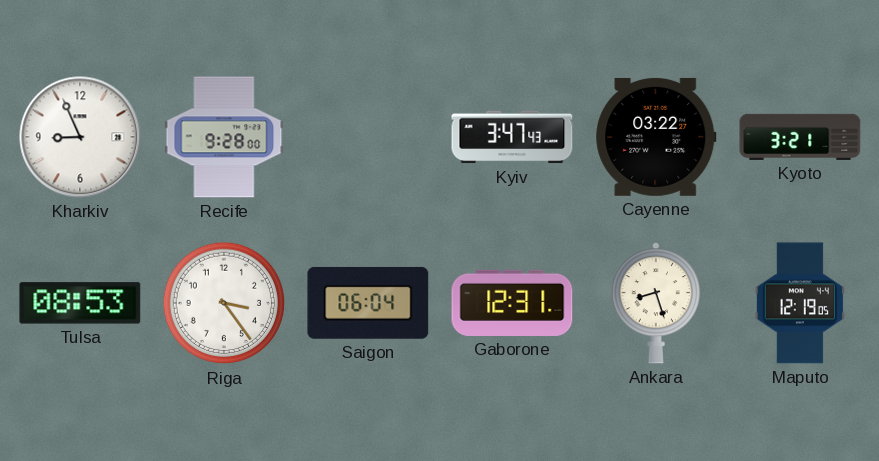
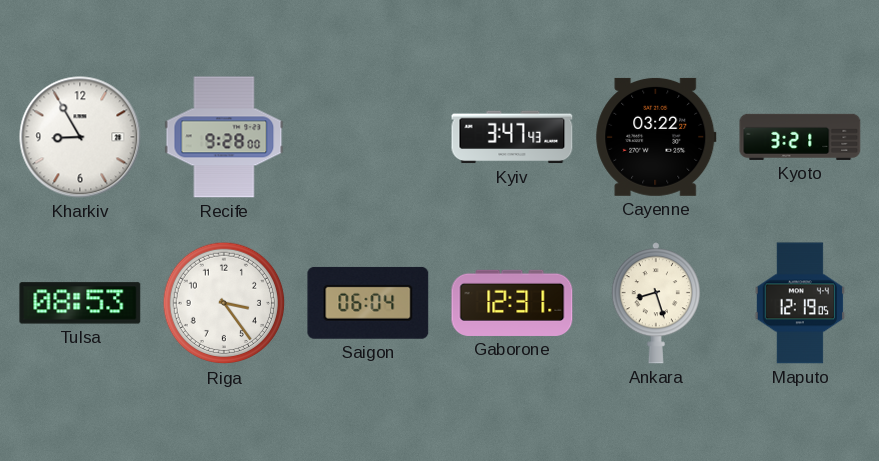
Kharkiv: 8:56 -> 8:55
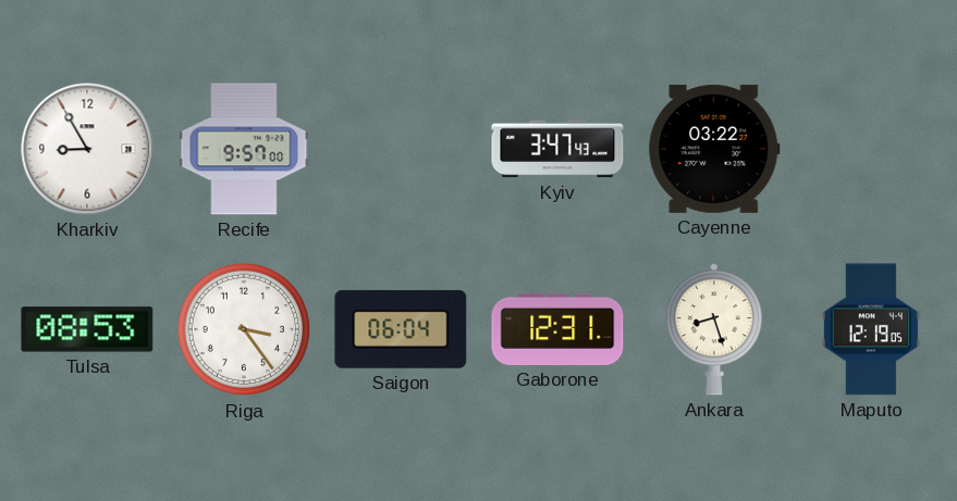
Recife: 9:28 -> 9:57
Kyoto: 3:21 -> none
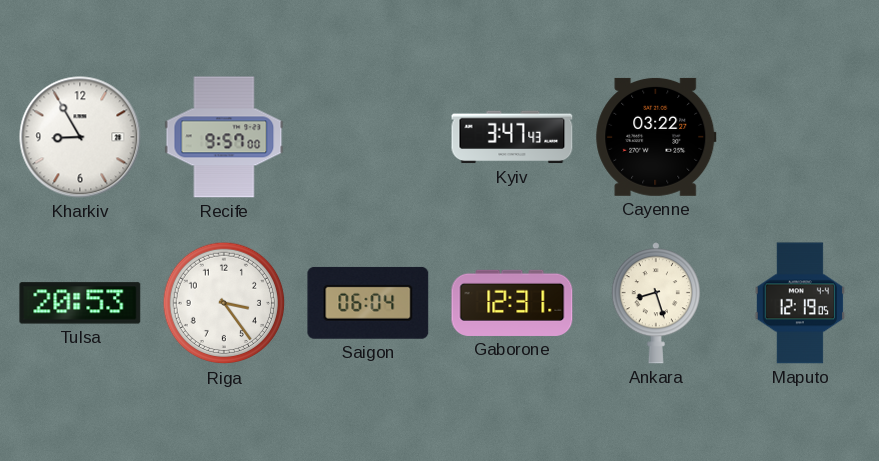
Tulsa: 08:53 -> 20:53
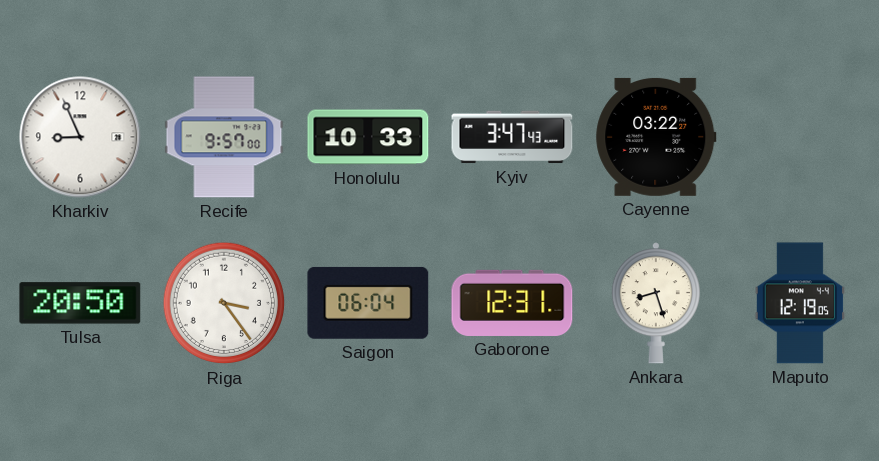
Kharkiv: 8:55 -> 8:56
Honolulu: none -> 10:33
Tulsa: 20:53 -> 20:50
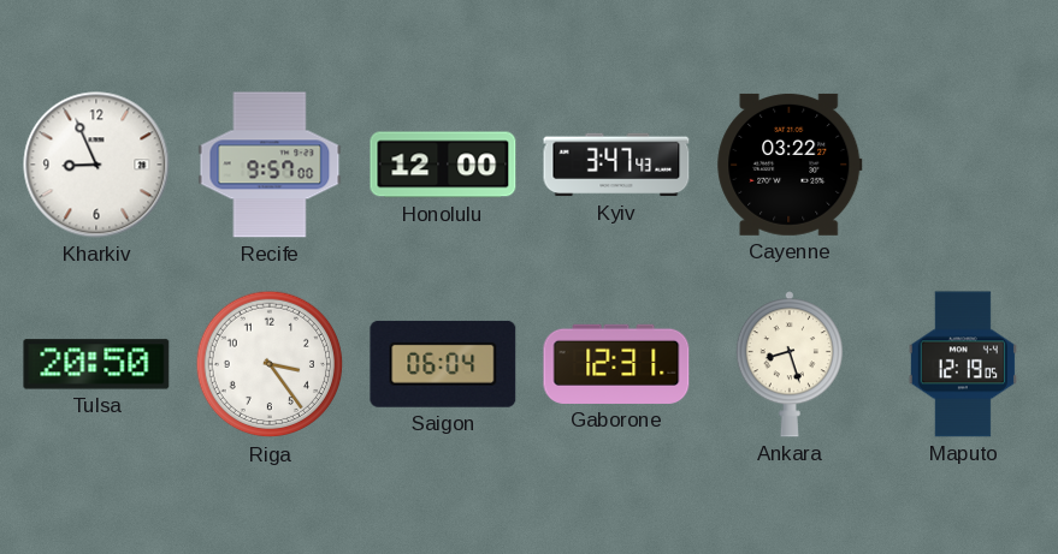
Honolulu: 10:33 -> 12:00
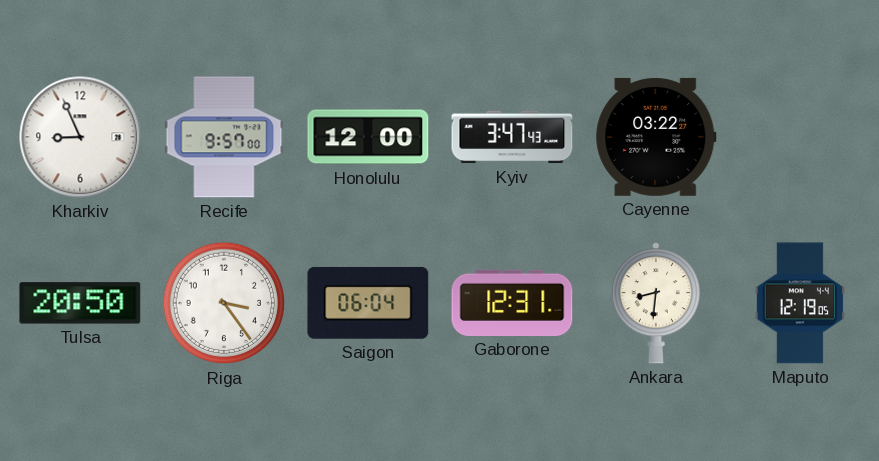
Ankara: 8:27 -> 8:31
